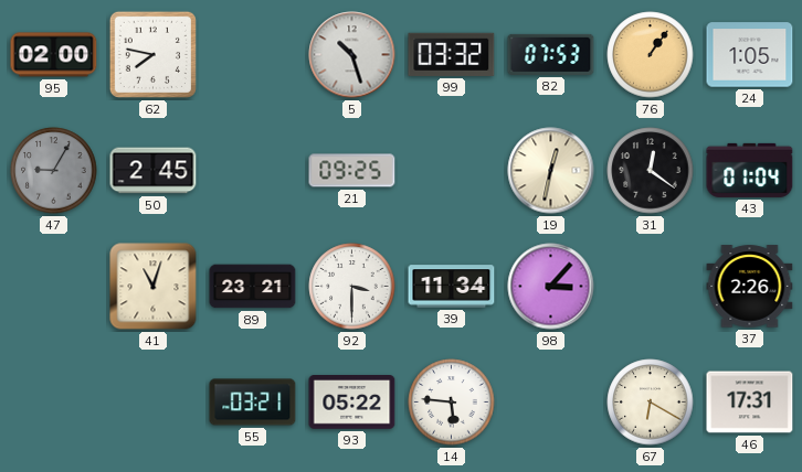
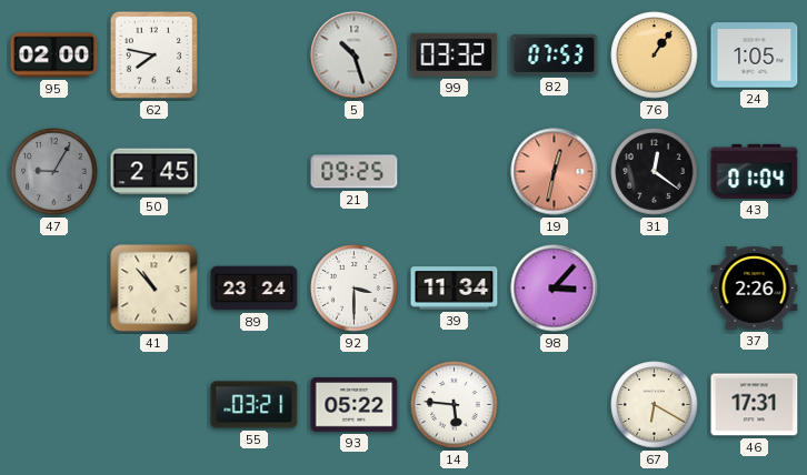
19 dial: cream -> salmon
41: 11:03 -> 10:53
89: 23:21 -> 23:24
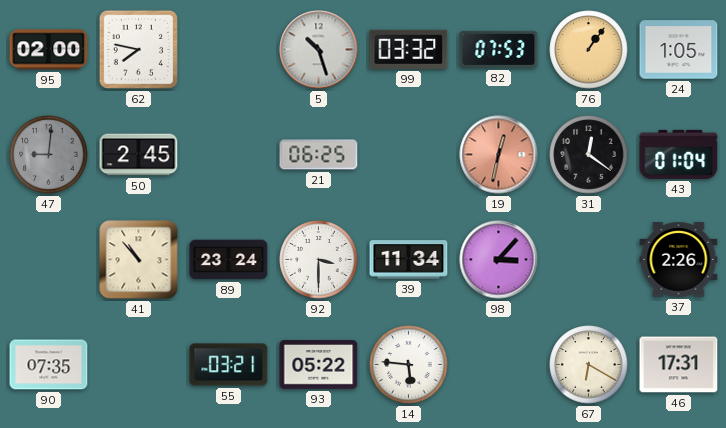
47: 9:05 -> 9:01
21: 09:25 -> 06:25
90: none -> 07:35
